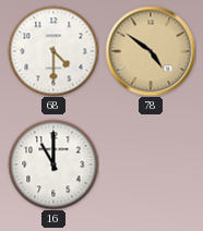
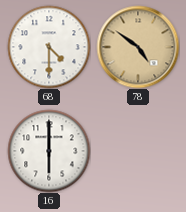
16: 11:00 -> 6:00
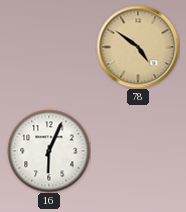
68: 4:30 -> none
16: 6:00 -> 6:04
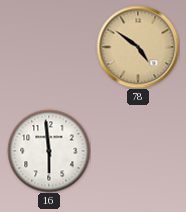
16: 6:04 -> 5:59
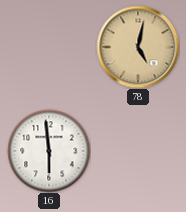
78: 4:51 -> 5:02
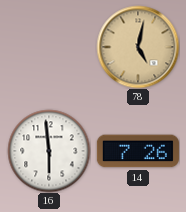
14: none -> 7:26
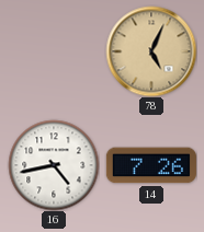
78: 5:02 -> 5:04
16: 5:59 -> 4:43
